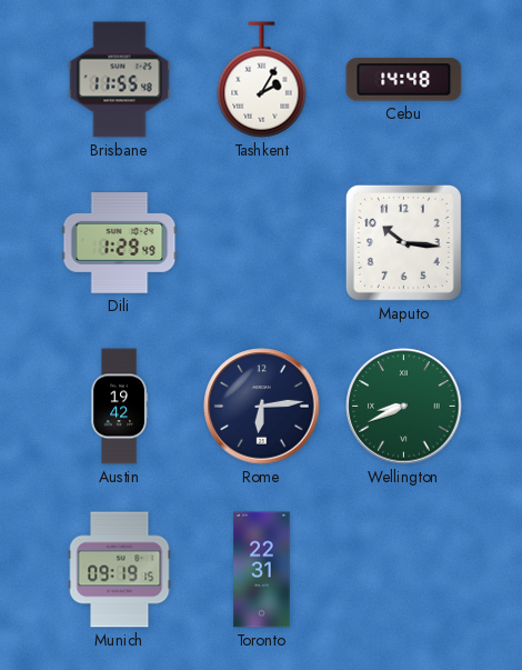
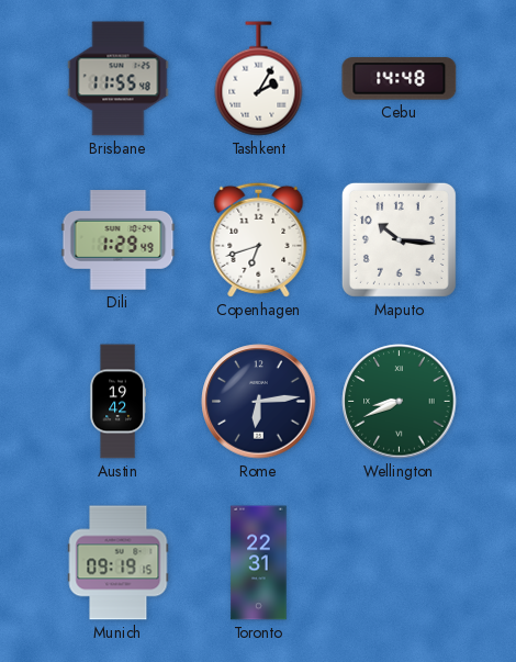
Copenhagen: none -> 6:42
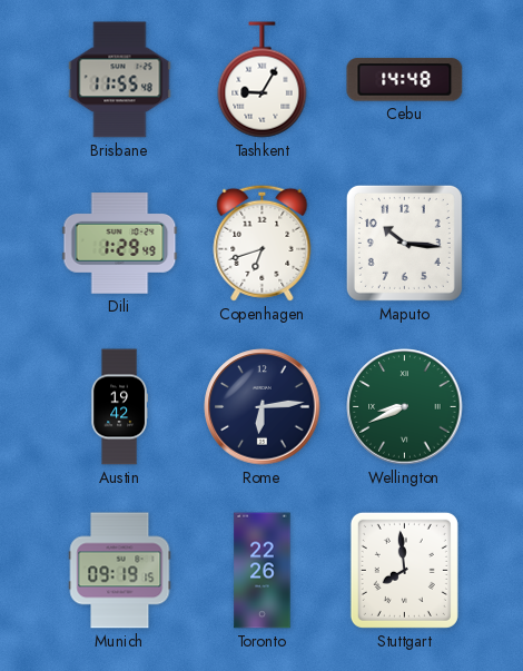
Tashkent: 2:05 -> 9:05
Toronto: 22:31 -> 22:26
Stuttgart: none -> 7:59
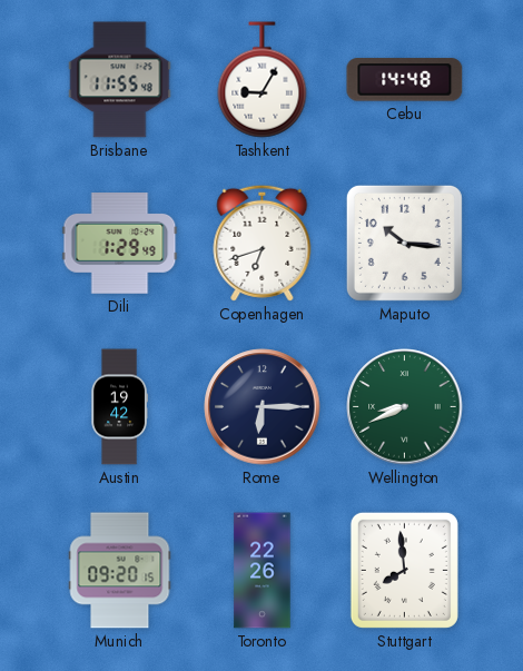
Rome: 6:14 -> 6:15
Munich: 09:19 -> 09:20
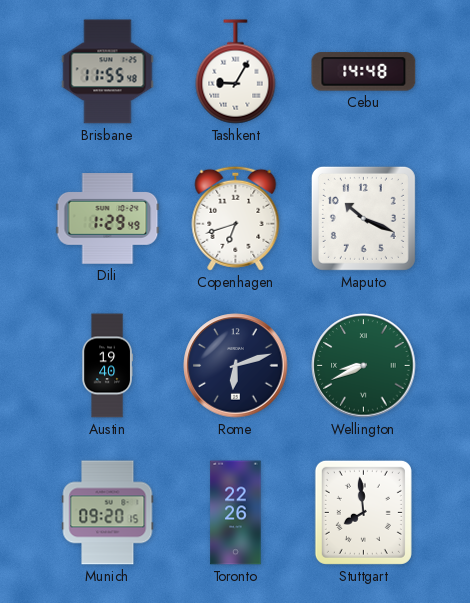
Maputo: 10:16 -> 10:19
Austin: 19:42 -> 19:40
Rome: 6:15 -> 6:12
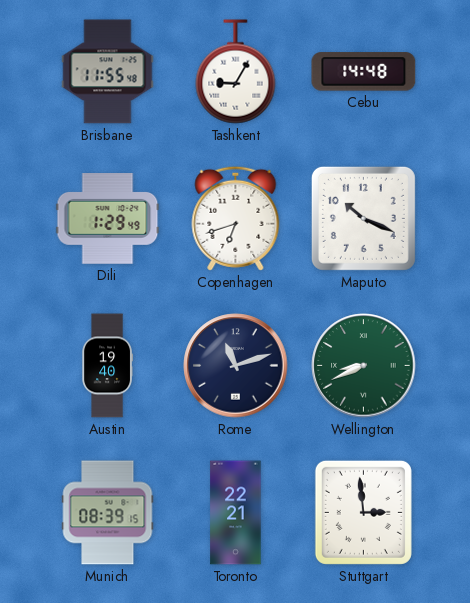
Rome: 6:12 -> 11:12
Munich: 09:20 -> 08:39
Toronto: 22:26 -> 22:21
Stuttgart: 7:59 -> 2:59
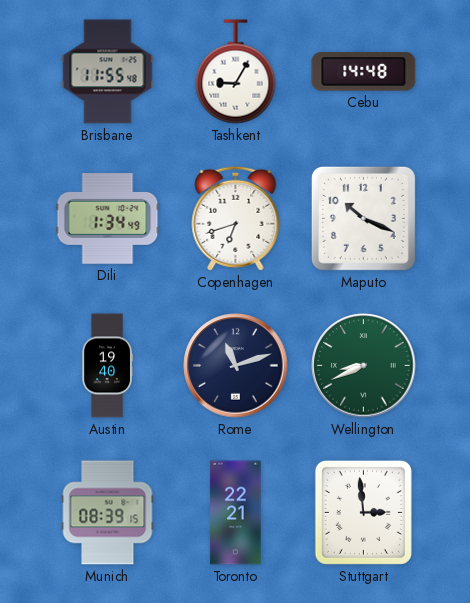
Dili: 1:29 -> 1:34
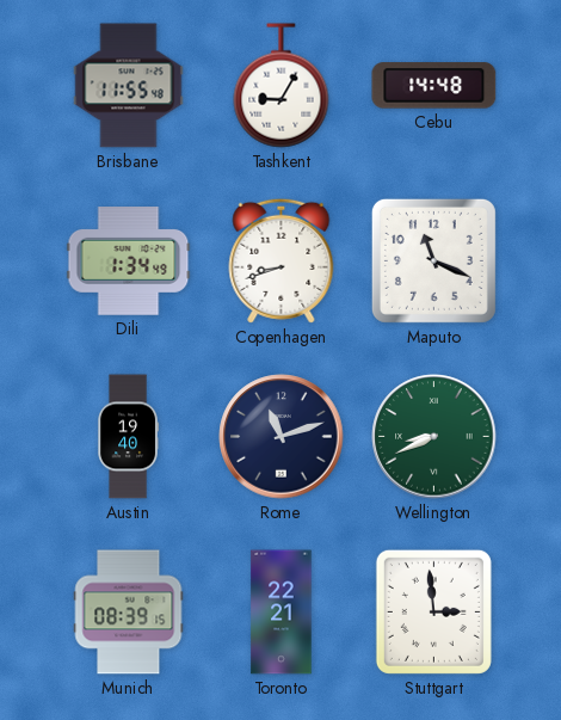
Copenhagen: 6:42 -> 8:42
Maputo: 10:19 -> 11:19
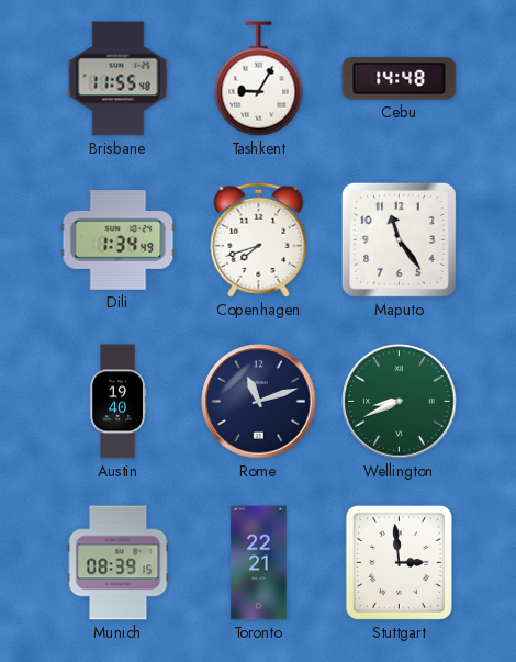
Copenhagen: 8:42 -> 7:42
Maputo: 11:19 -> 11:24
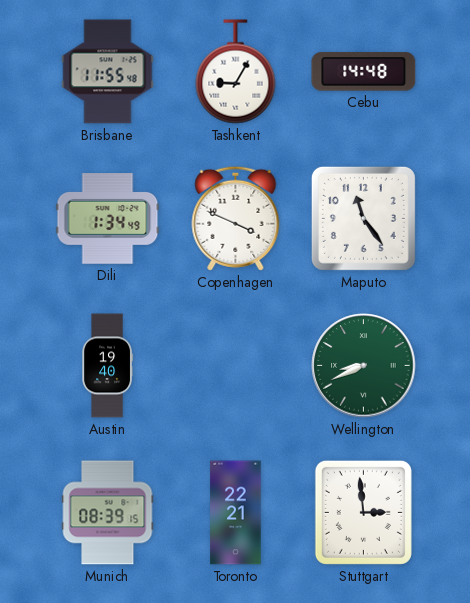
Copenhagen: 7:42 -> 3:49
Rome: 11:12 -> none
